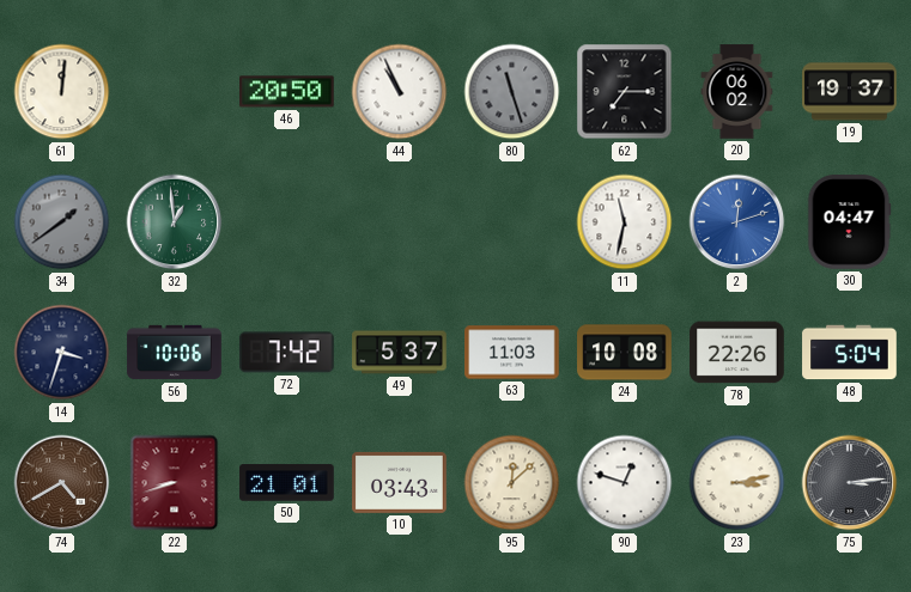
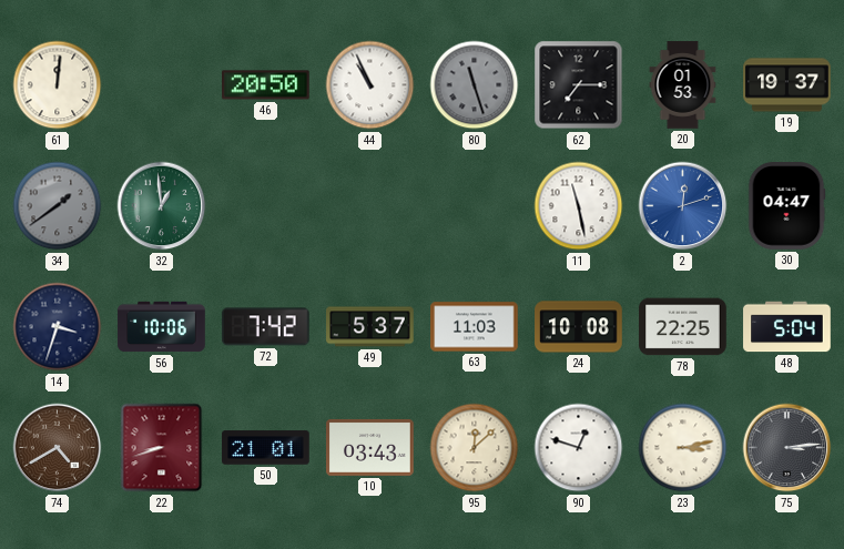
20: 06:02 -> 01:53
11: 11:32 -> 11:28
78: 22:26 -> 22:25
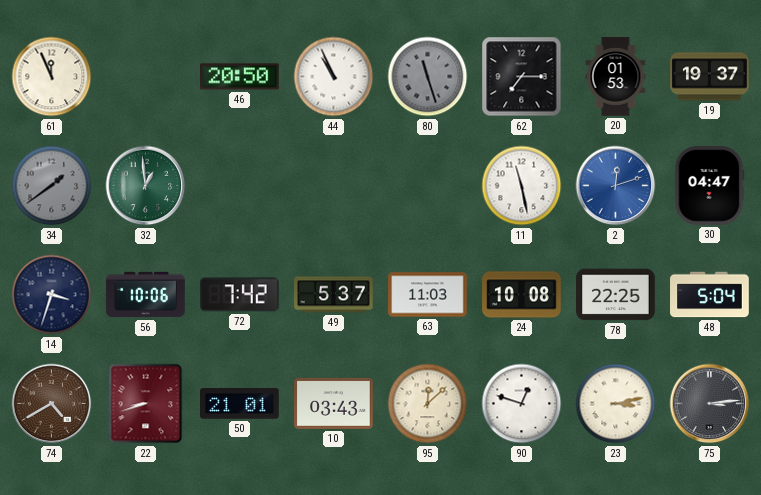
61: 12:01 -> 11:56
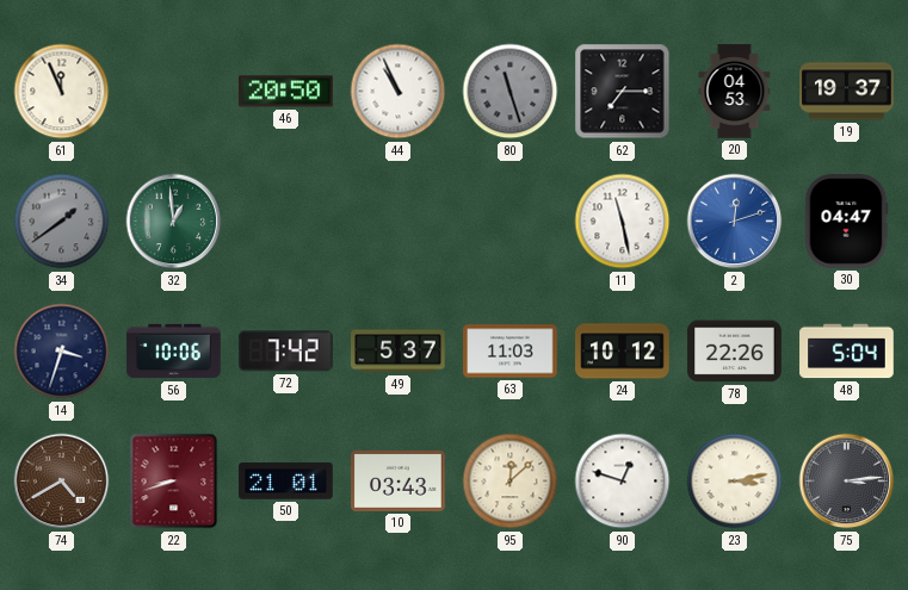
20: 01:53 -> 04:53
24: 10:08 -> 10:12
78: 22:25 -> 22:26
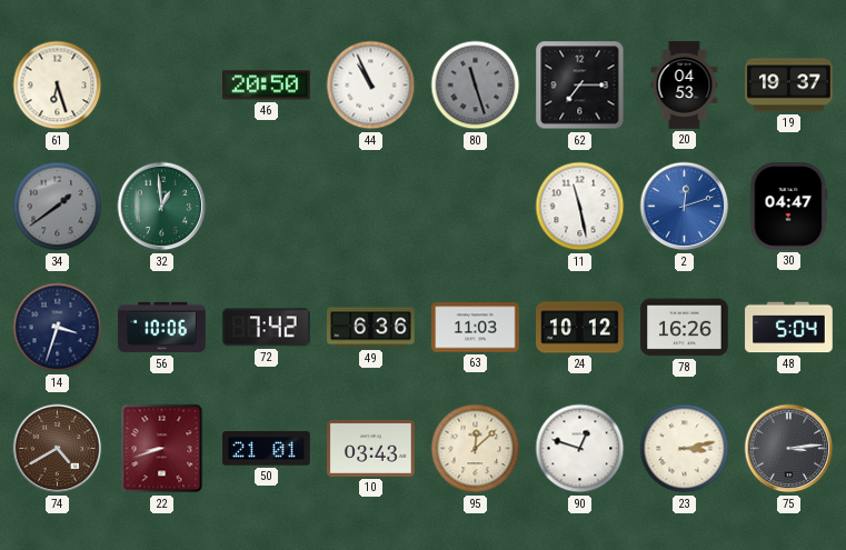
61: 11:56 -> 6:27
49: 5:37 -> 6:36
78: 22:26 -> 16:26
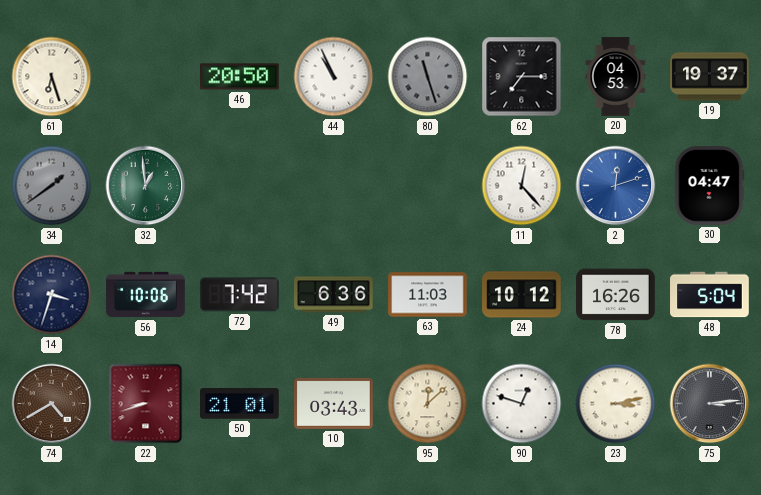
11: 11:28 -> 12:23
